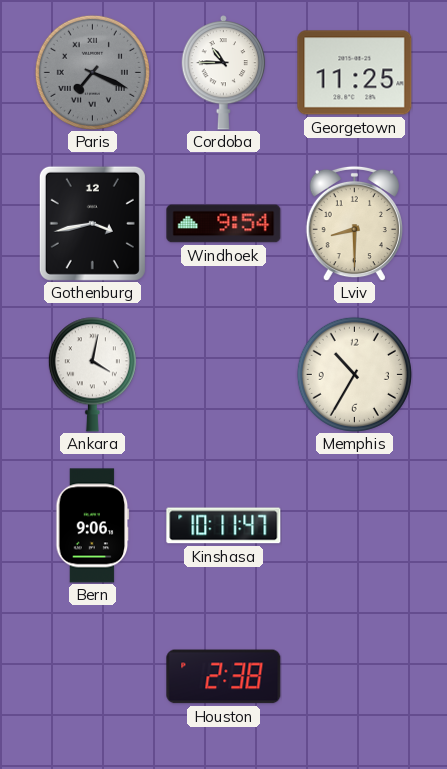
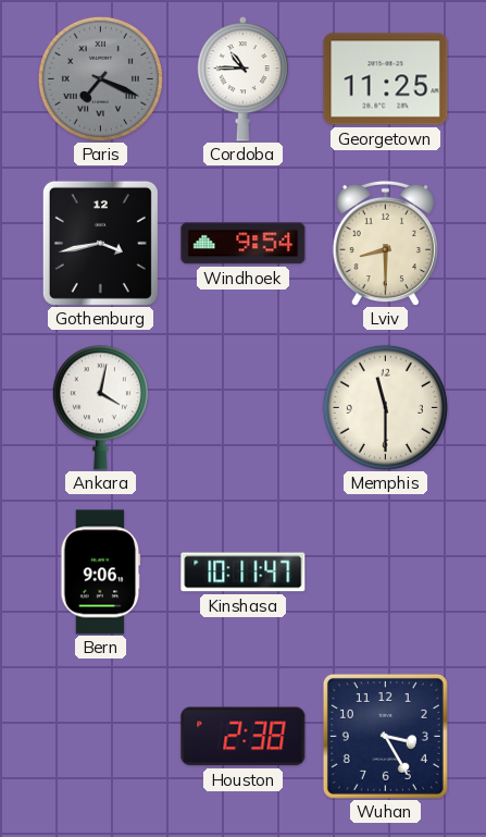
Memphis: 10:35 -> 11:30
Wuhan: none -> 3:25
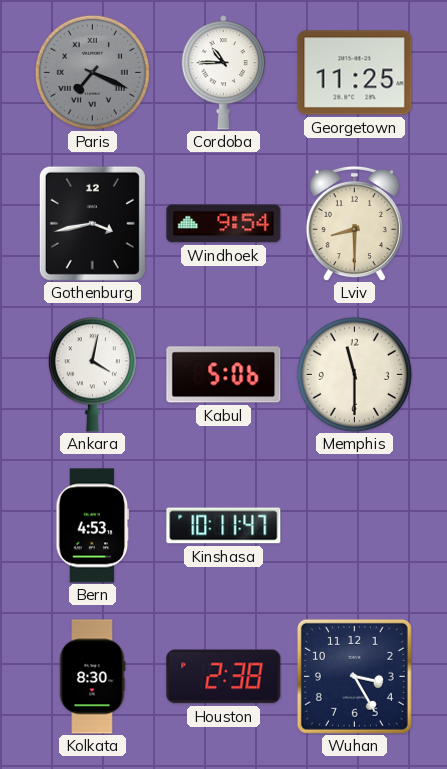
Kabul: none -> 5:06
Bern: 9:06 -> 4:53
Kolkata: none -> 8:30
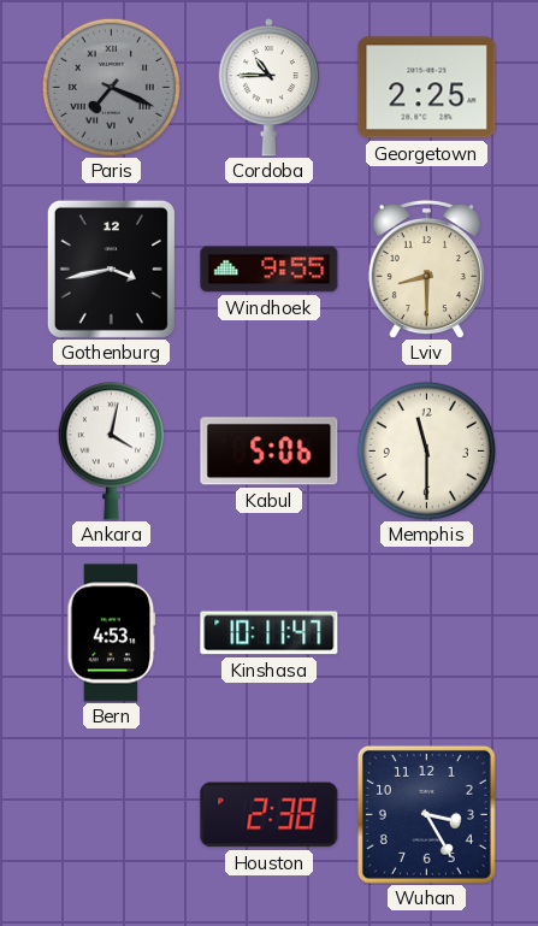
Georgetown: 11:25 -> 2:25
Windhoek: 9:54 -> 9:55
Kolkata: 8:30 -> none
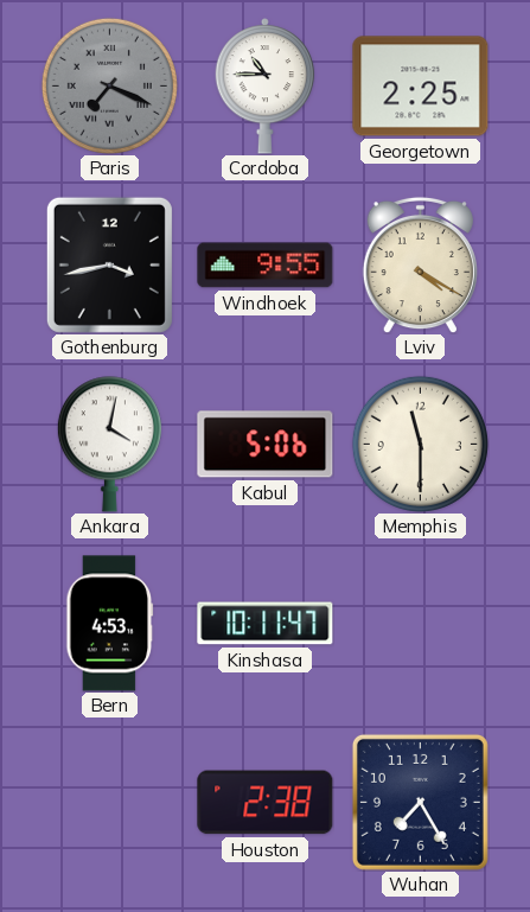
Lviv: 8:30 -> 4:20
Wuhan: 3:25 -> 7:25
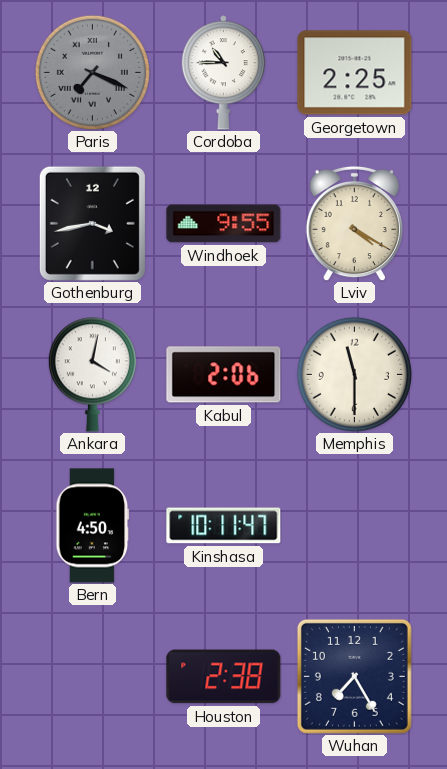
Kabul: 5:06 -> 2:06
Bern: 4:53 -> 4:50
